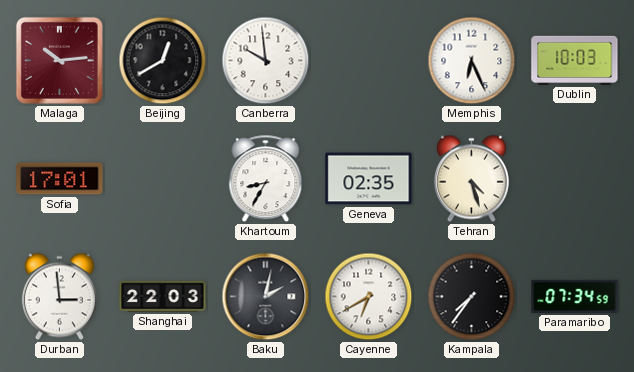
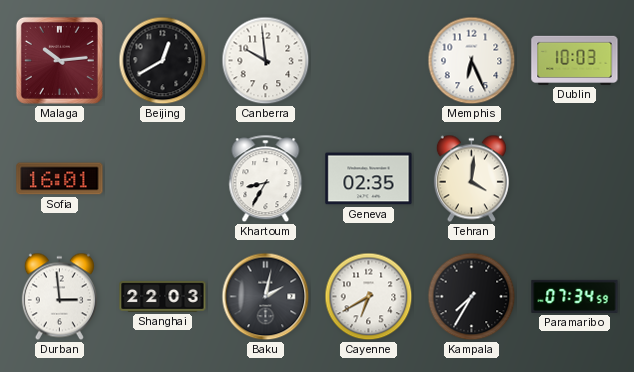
Sofia: 17:01 -> 16:01
Tehran: 4:27 -> 4:01
Kampala: 7:36 -> 7:35
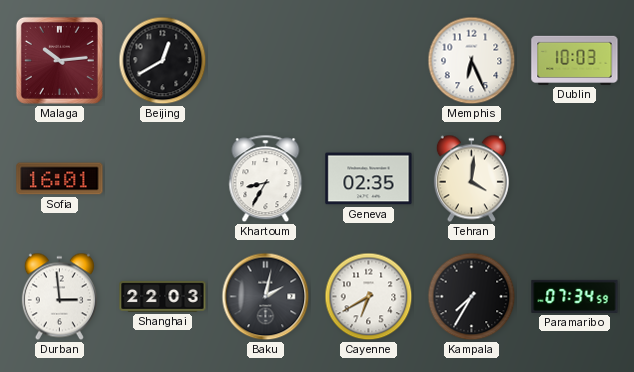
Canberra: 9:59 -> none
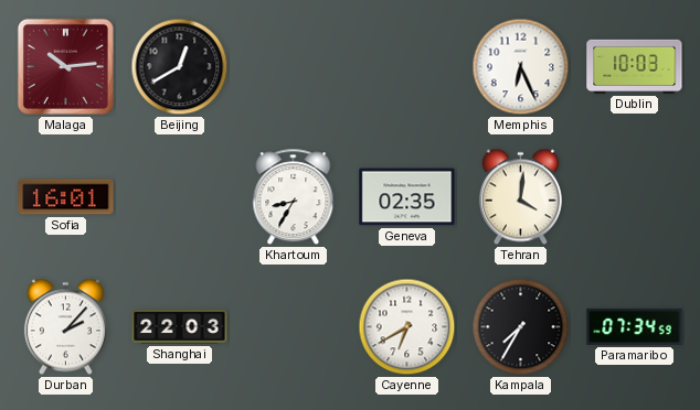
Durban: 2:59 -> 2:07
Baku: 2:02 -> none
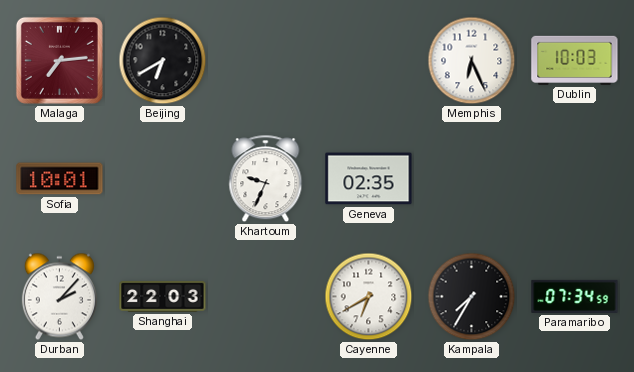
Malaga: 10:14 -> 7:14
Beijing: 12:40 -> 6:40
Sofia: 16:01 -> 10:01
Khartoum: 8:35 -> 9:34
Tehran: 4:01 -> none
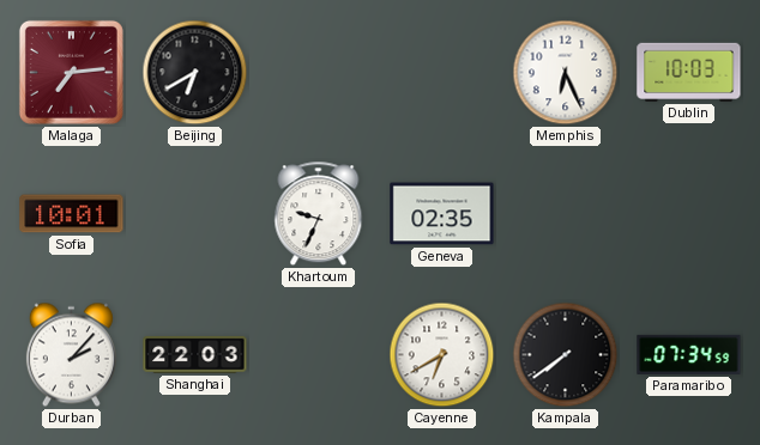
Kampala: 7:35 -> 7:39
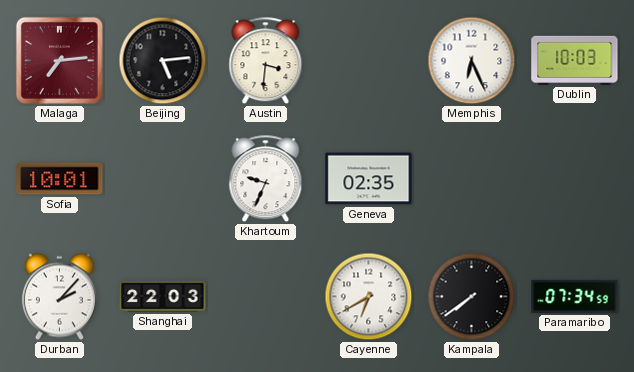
Beijing: 6:40 -> 5:14
Austin: none -> 3:31
